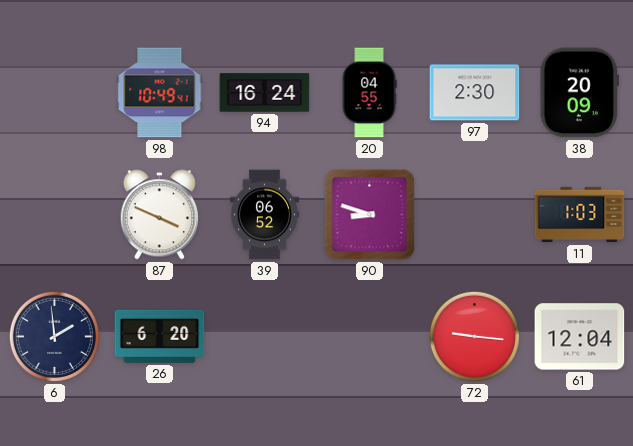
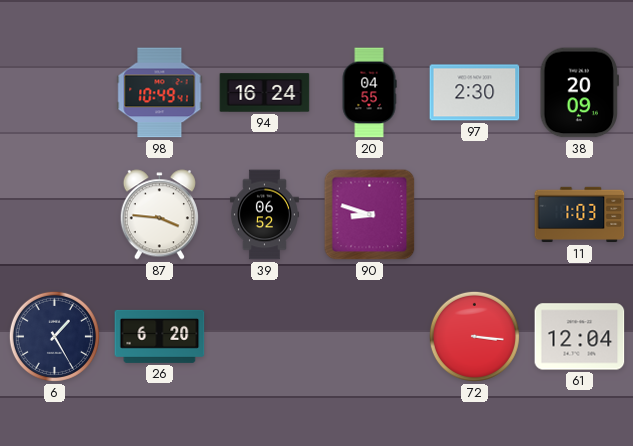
87: 3:49 -> 3:46
6: 1:59 -> 1:25
72: 9:16 -> 3:16
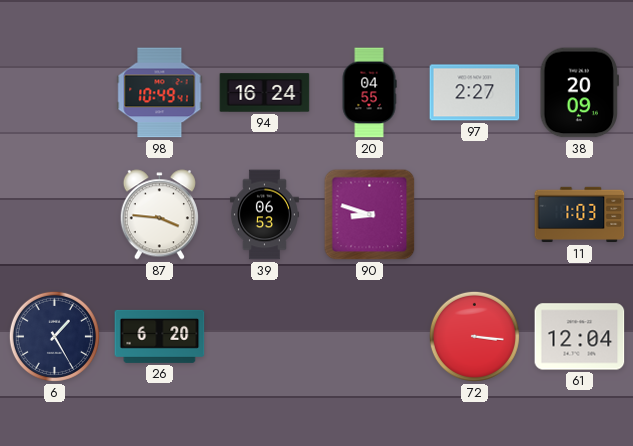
97: 2:30 -> 2:27
39: 06:52 -> 06:53
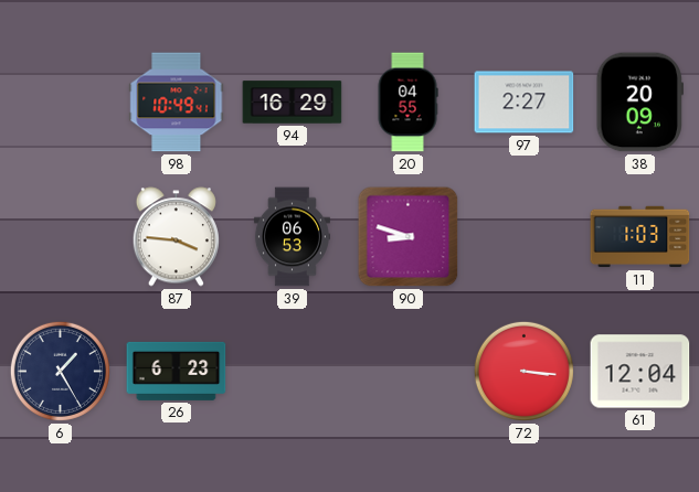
94: 16:24 -> 16:29
26: 6:20 -> 6:23
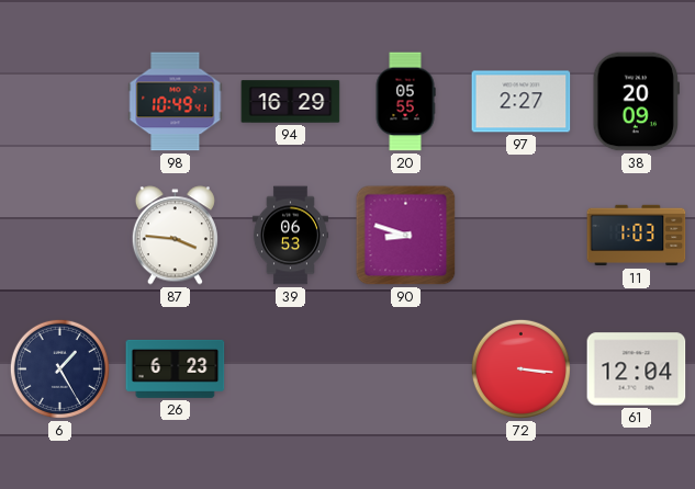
20: 04:55 -> 05:55
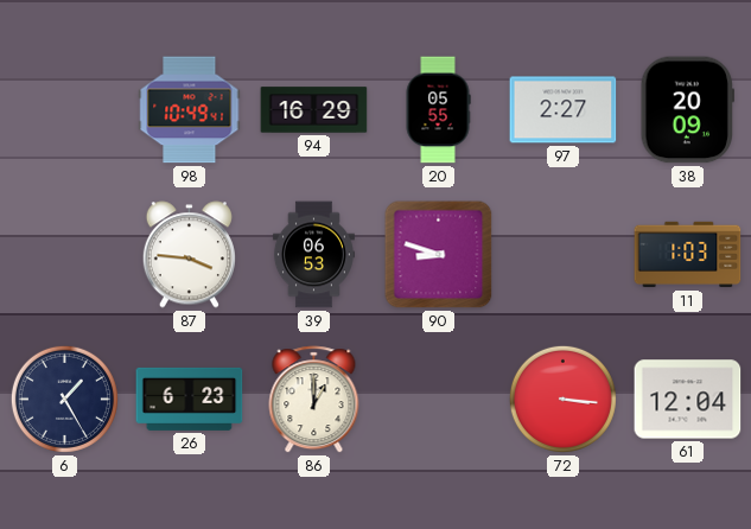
86: none -> 1:00
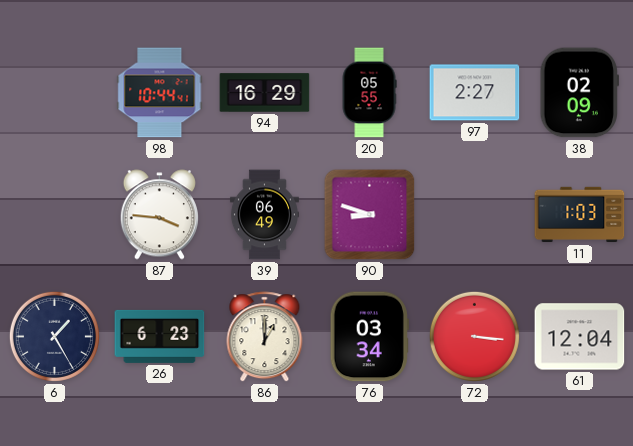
98: 10:49 -> 10:44
38: 20:09 -> 02:09
39: 06:53 -> 06:49
76: none -> 03:34
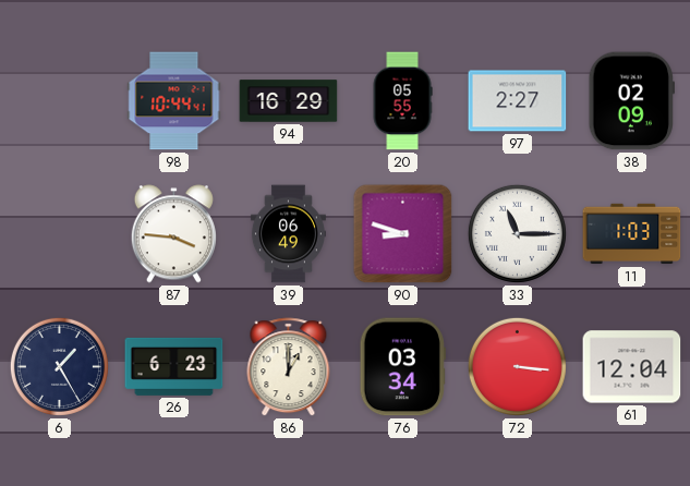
33: none -> 11:15
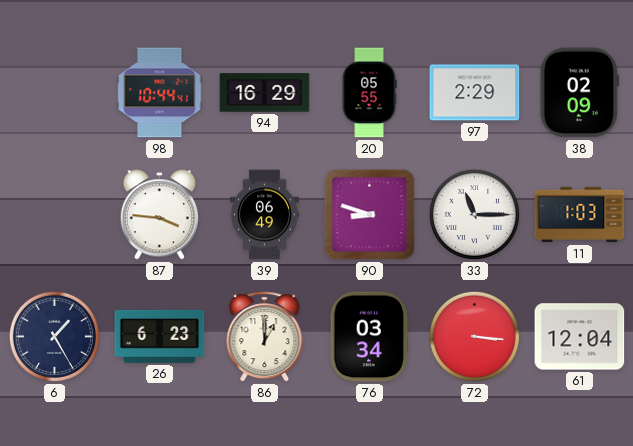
97: 2:27 -> 2:29
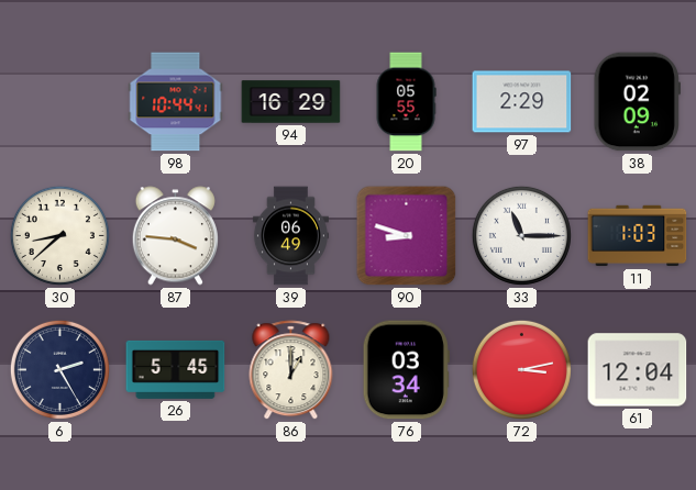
30: none -> 8:38
6: 1:25 -> 2:25
26: 6:23 -> 5:45
72: 3:16 -> 3:13
